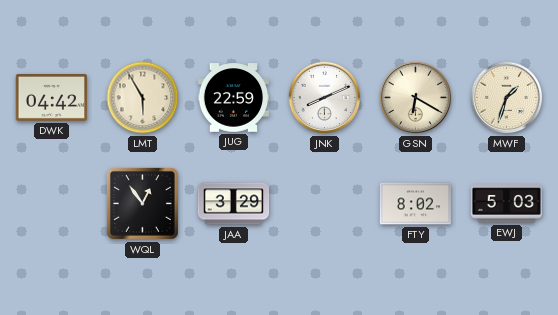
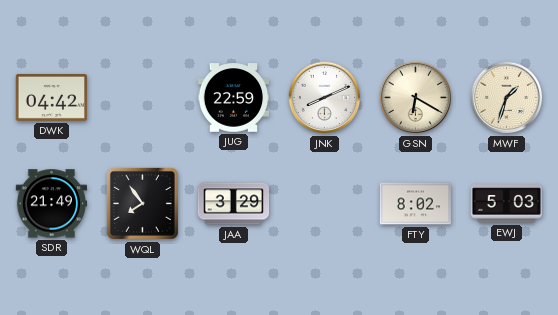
LMT: 5:55 -> none
SDR: none -> 21:49
WQL: 12:54 -> 7:54
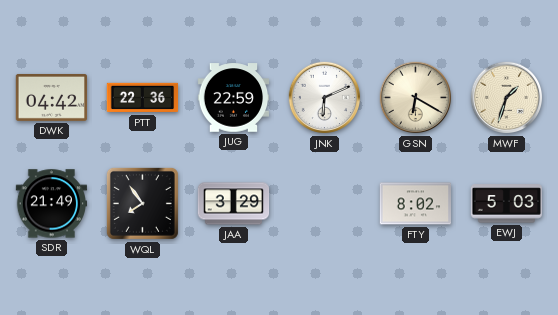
PTT: none -> 22:36
JNK: 8:11 -> 6:11
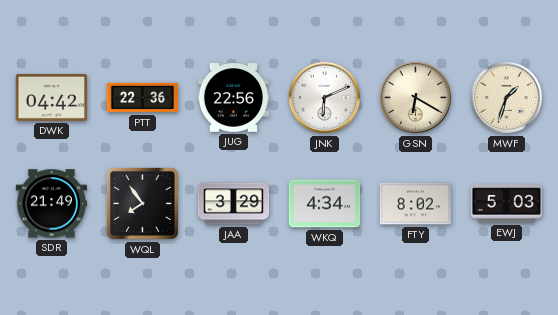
JUG: 22:59 -> 22:56
WKQ: none -> 4:34
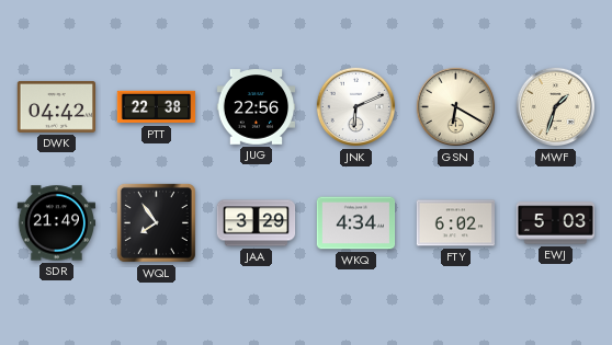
PTT: 22:36 -> 22:38
FTY: 8:02 -> 6:02
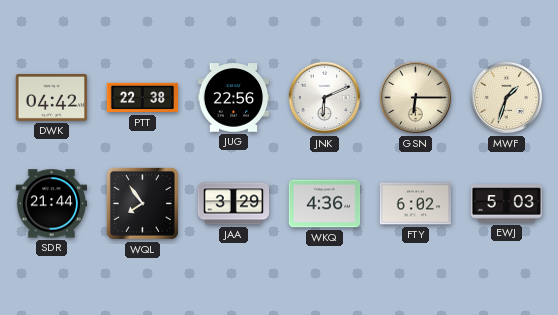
GSN: 6:20 -> 6:15
SDR: 21:49 -> 21:44
WKQ: 4:34 -> 4:36
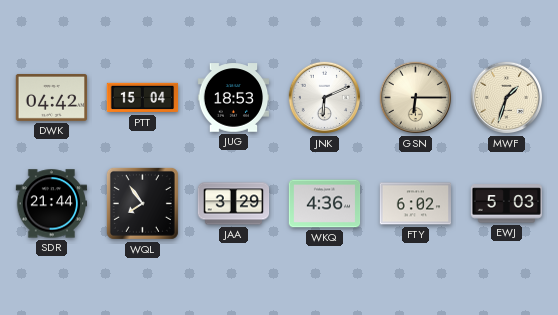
PTT: 22:38 -> 15:04
JUG: 22:56 -> 18:53
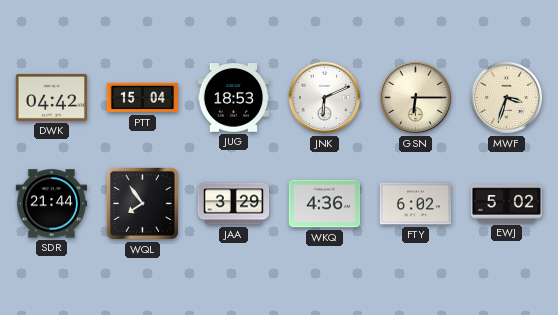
MWF: 1:33 -> 3:33
EWJ: 5:03 -> 5:02
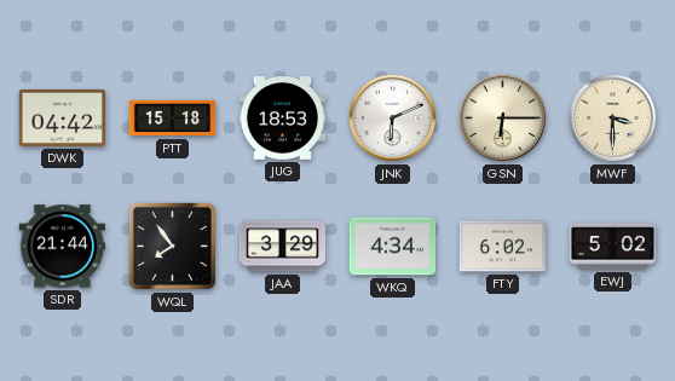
PTT: 15:04 -> 15:18
MWF: 3:33 -> 3:30
WKQ: 4:36 -> 4:34
